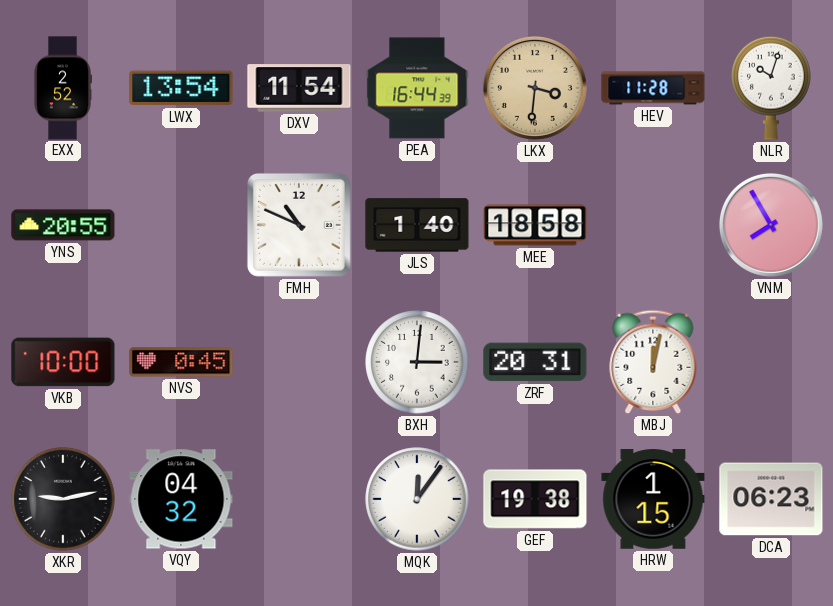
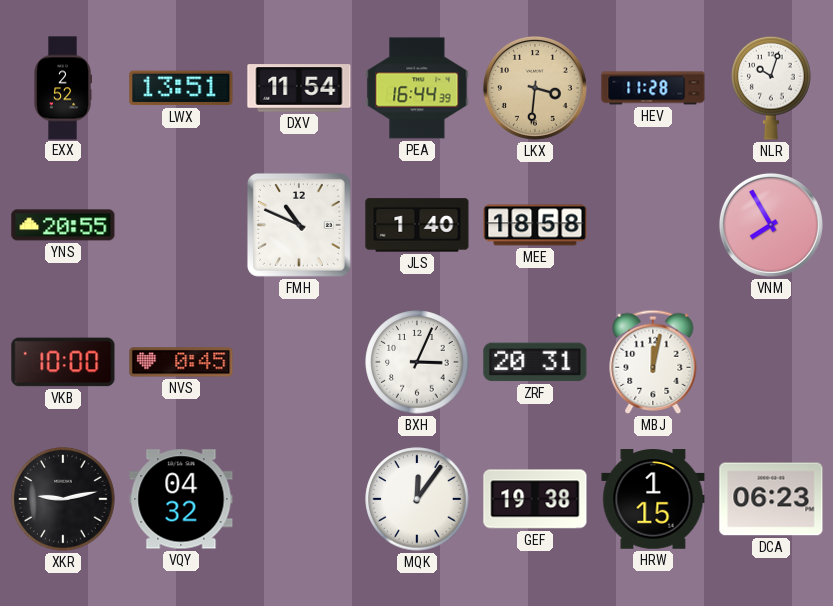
LWX: 13:54 -> 13:51
BXH: 3:01 -> 3:04
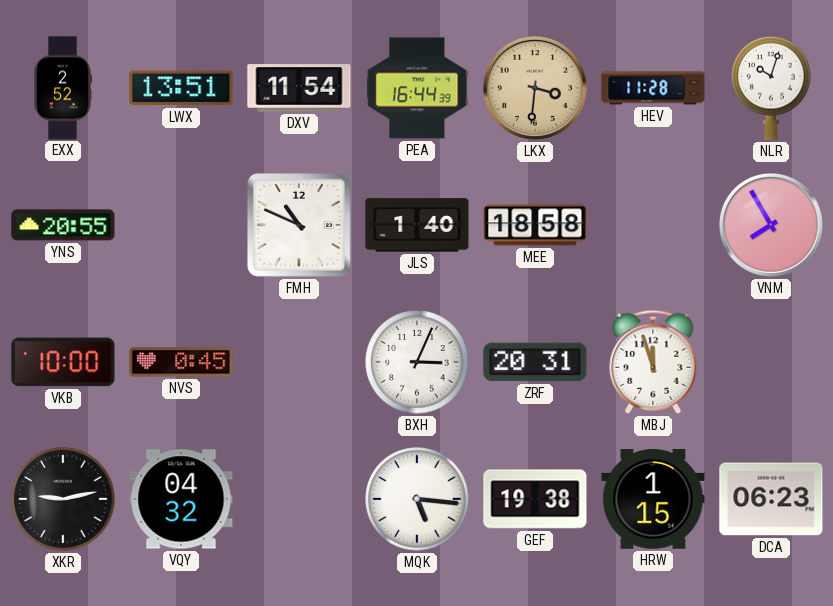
MBJ: 12:02 -> 11:57
MQK: 12:06 -> 5:16
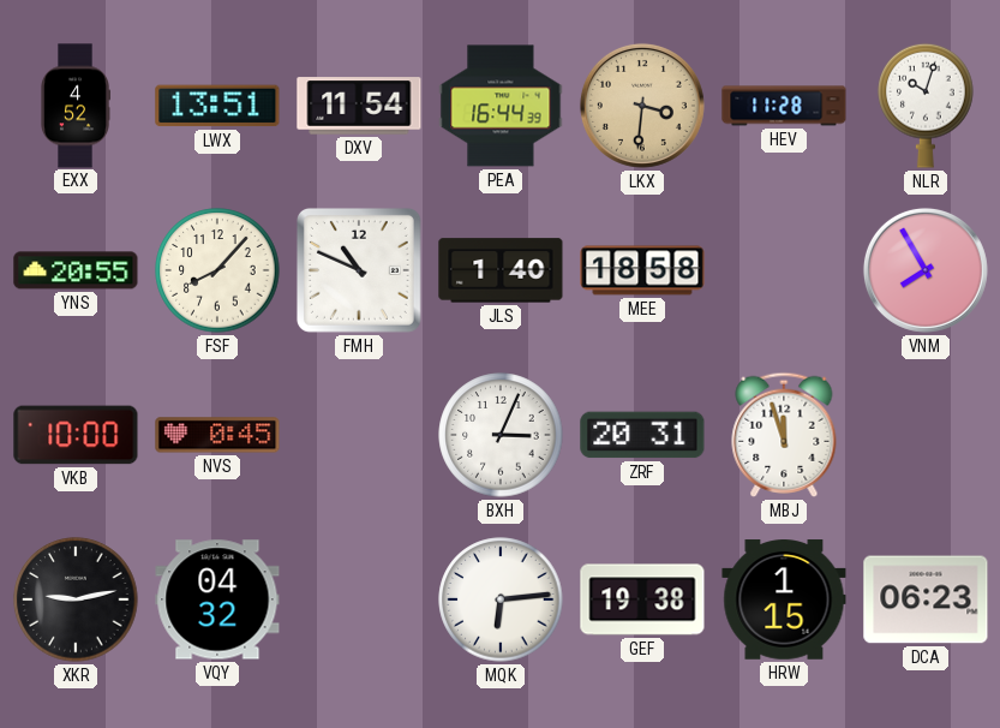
EXX: 2:52 -> 4:52
FSF: none -> 8:07
MQK: 5:16 -> 6:14
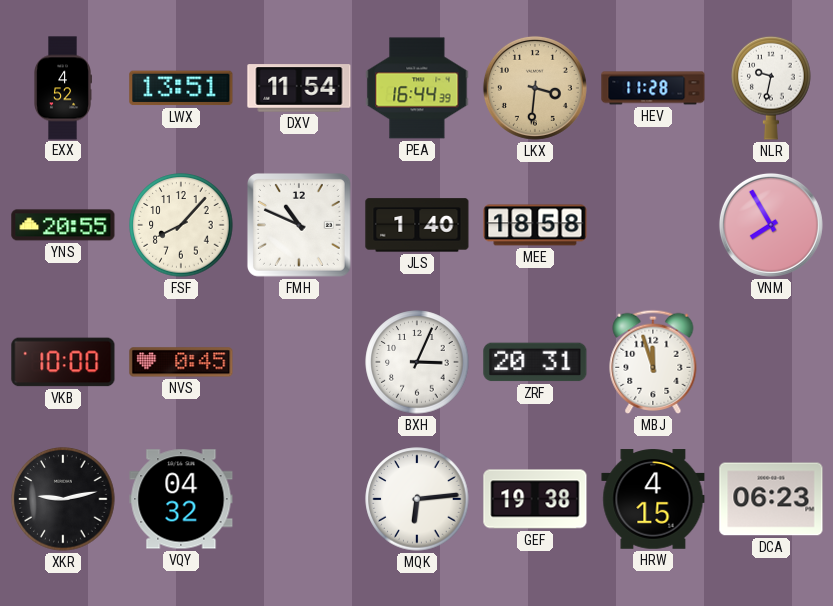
NLR: 10:03 -> 9:32
HRW: 1:15 -> 4:15
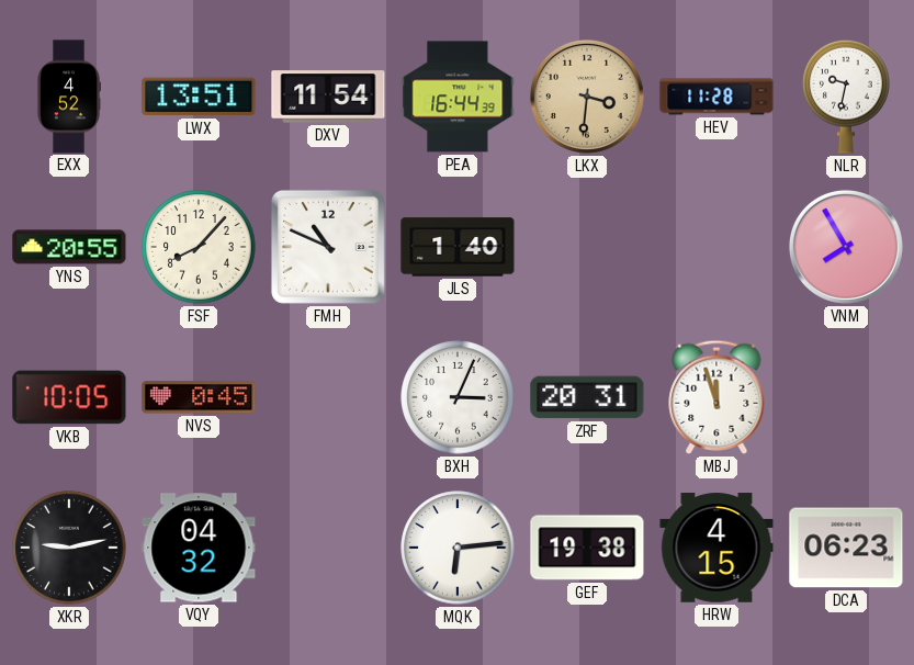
MEE: 18:58 -> none
VKB: 10:00 -> 10:05
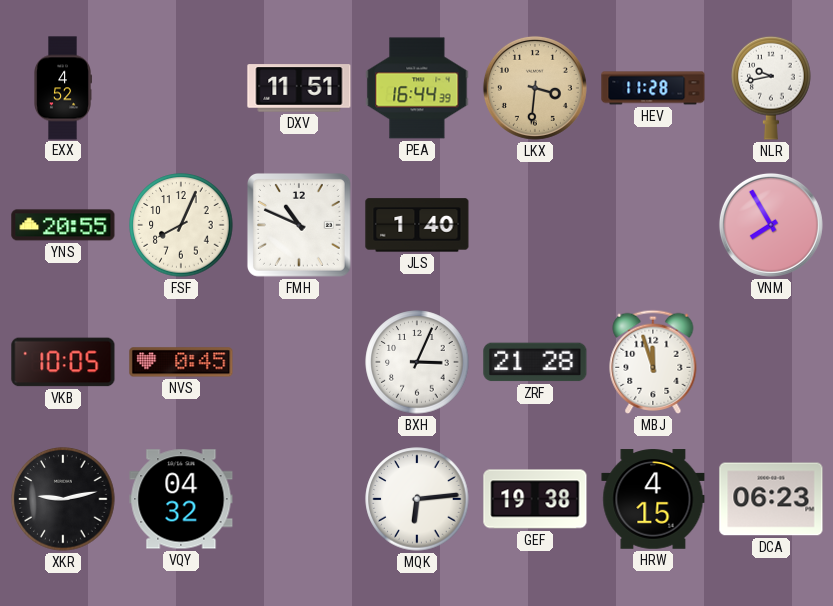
LWX: 13:51 -> none
DXV: 11:54 -> 11:51
NLR: 9:32 -> 9:43
FSF: 8:07 -> 8:04
ZRF: 20:31 -> 21:28
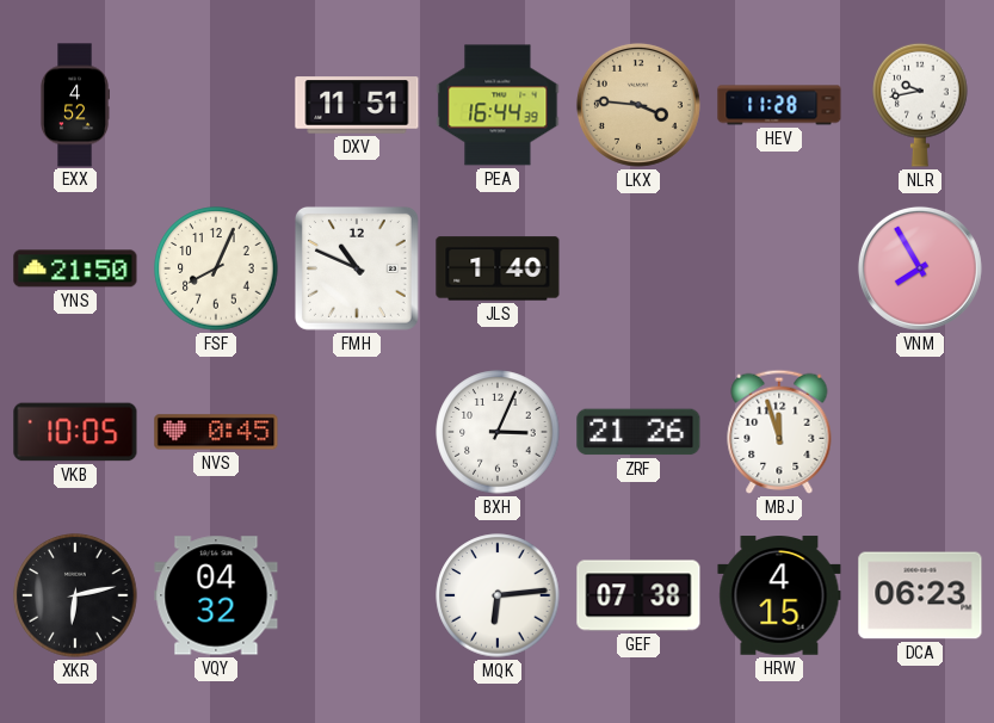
LKX: 3:31 -> 3:46
YNS: 20:55 -> 21:50
ZRF: 21:28 -> 21:26
XKR: 9:13 -> 6:13
GEF: 19:38 -> 07:38
